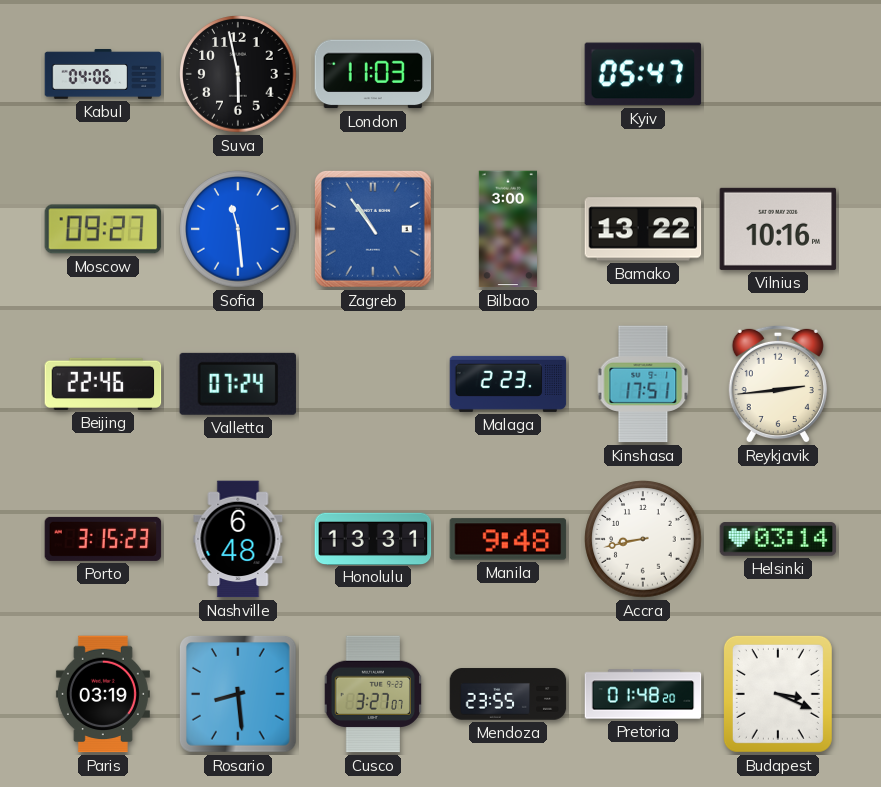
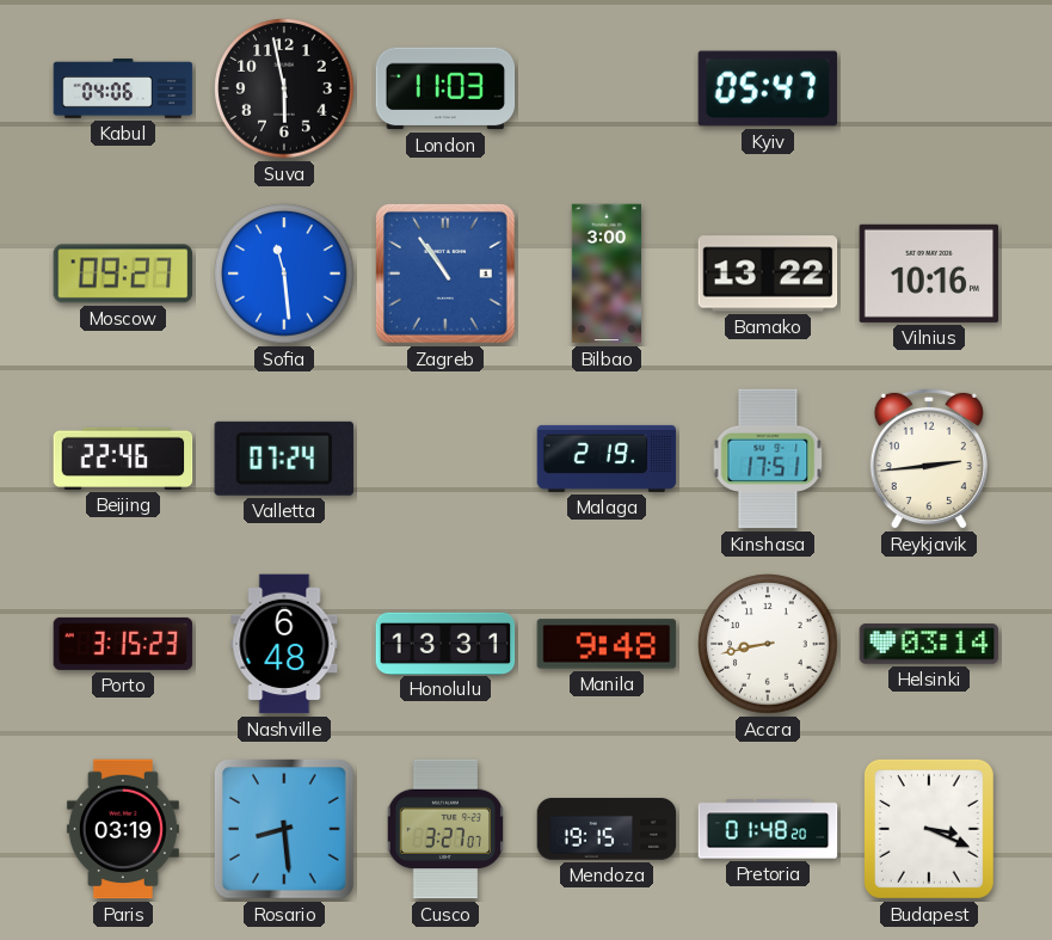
Malaga: 2:23 -> 2:19
Mendoza: 23:55 -> 19:15
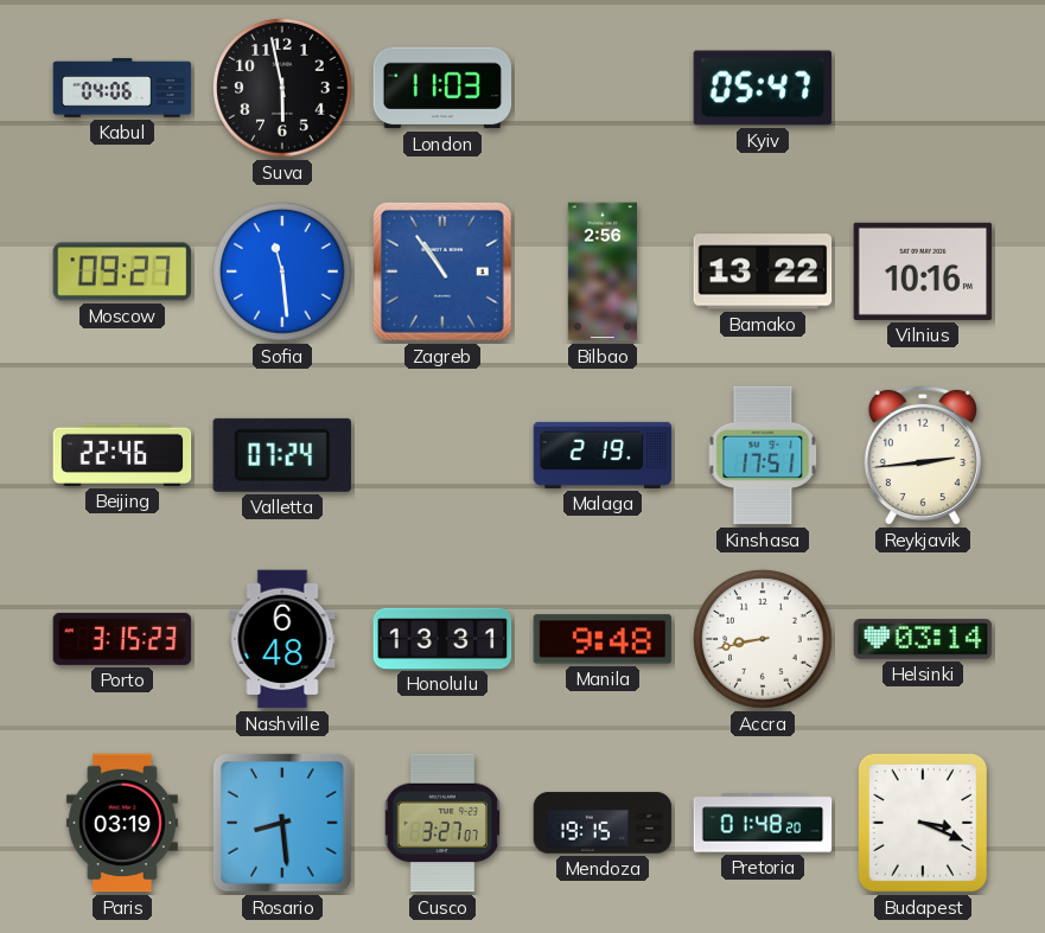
Bilbao: 3:00 -> 2:56
